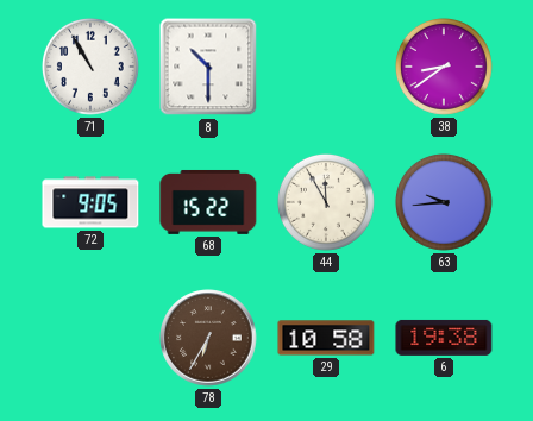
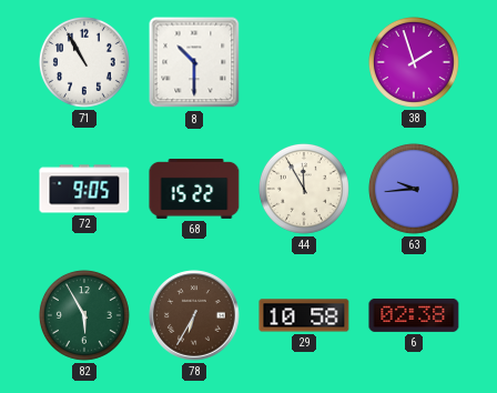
38: 8:39 -> 1:57
82: none -> 5:55
6: 19:38 -> 02:38
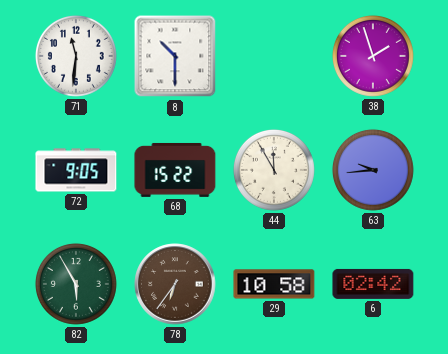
71: 10:55 -> 11:31
78: 6:35 -> 6:36
6: 02:38 -> 02:42
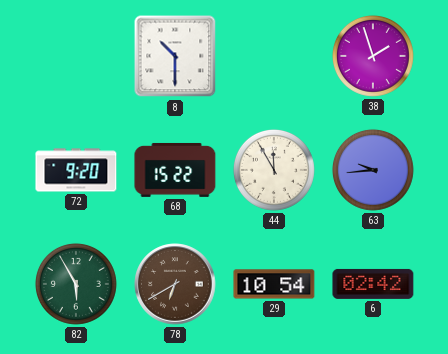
71: 11:31 -> none
72: 9:05 -> 9:20
78: 6:36 -> 6:40
29: 10:58 -> 10:54
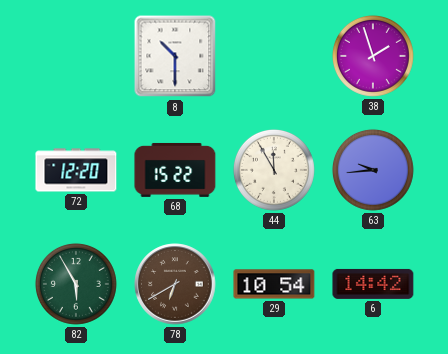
72: 9:20 -> 12:20
6: 02:42 -> 14:42
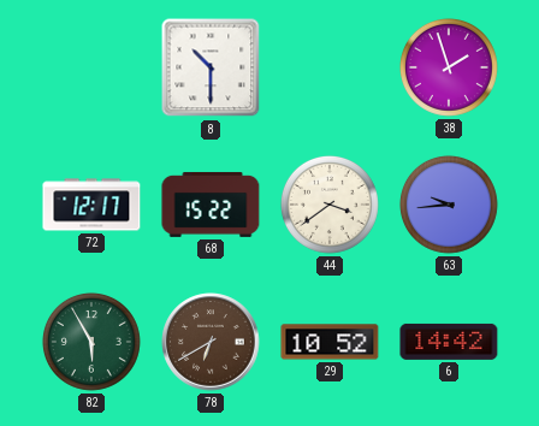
72: 12:20 -> 12:17
44: 11:55 -> 3:39
29: 10:54 -> 10:52
